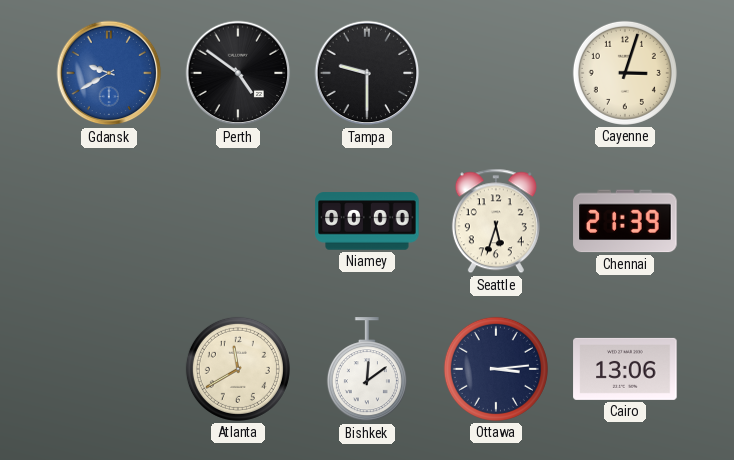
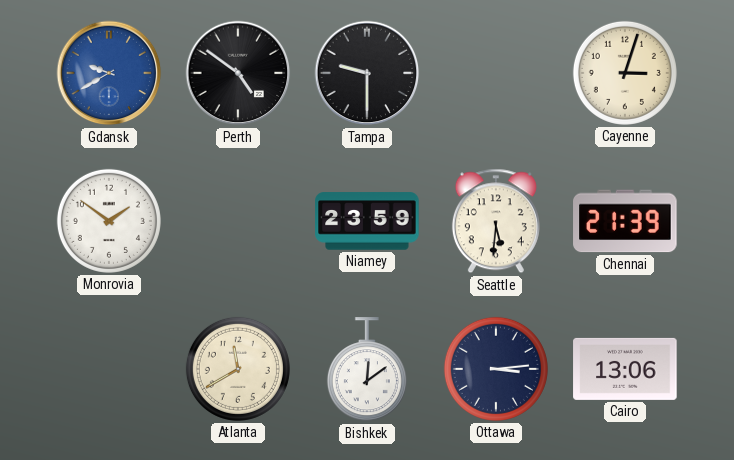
Monrovia: none -> 1:51
Niamey: 00:00 -> 23:59
Seattle: 5:33 -> 5:31
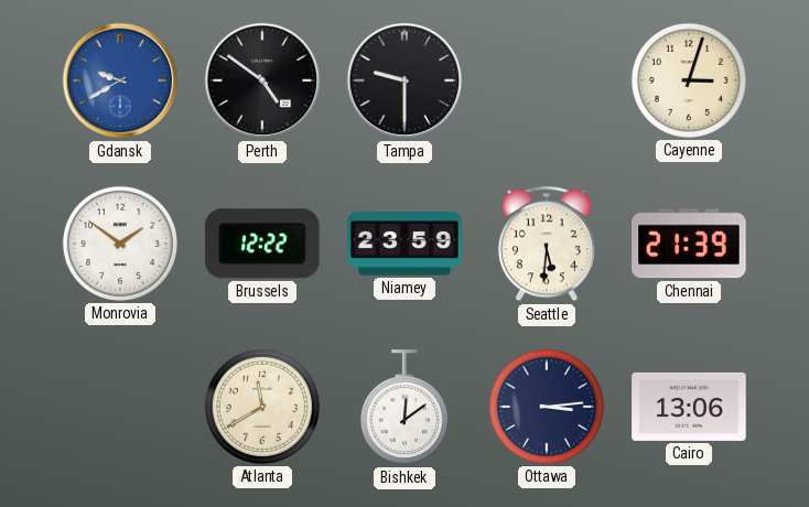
Brussels: none -> 12:22
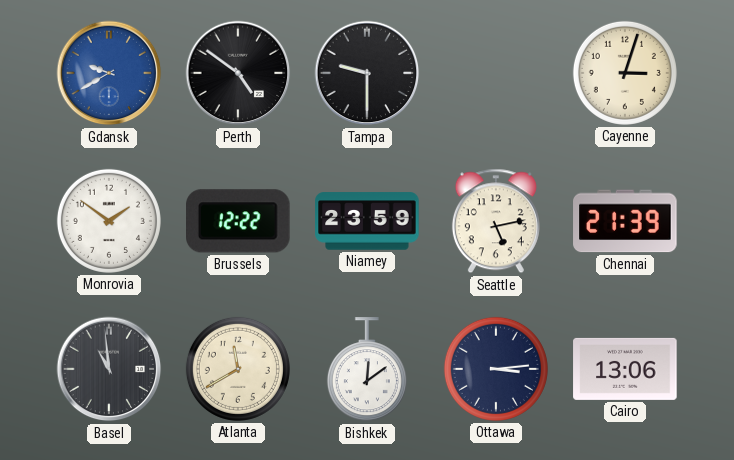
Seattle: 5:31 -> 5:13
Basel: none -> 10:59
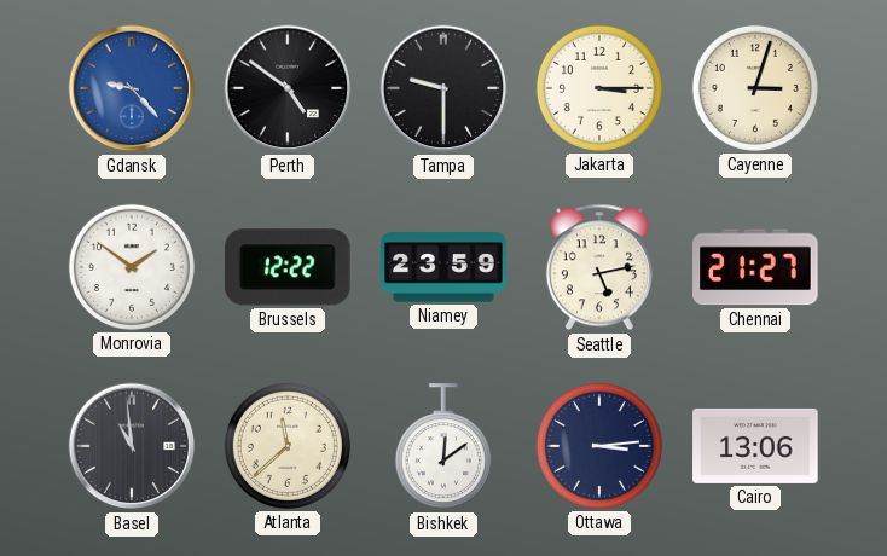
Gdansk: 9:40 -> 9:23
Jakarta: none -> 3:15
Chennai: 21:39 -> 21:27
Atlanta: 11:40 -> 11:38
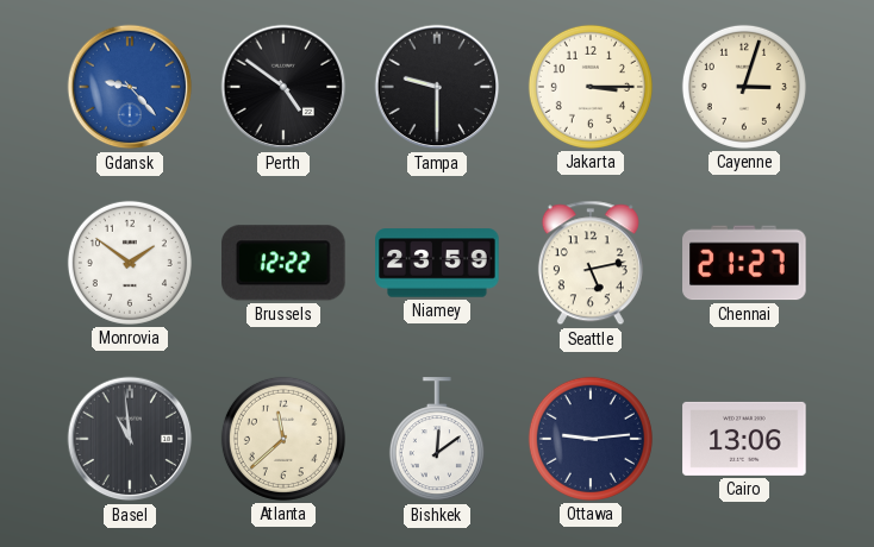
Ottawa: 3:14 -> 9:14
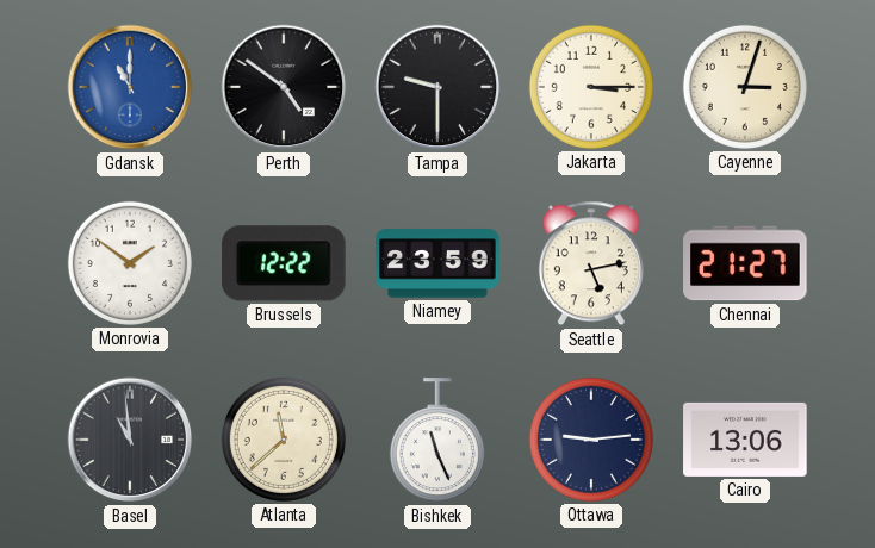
Gdansk: 9:23 -> 11:00
Bishkek: 12:09 -> 11:26
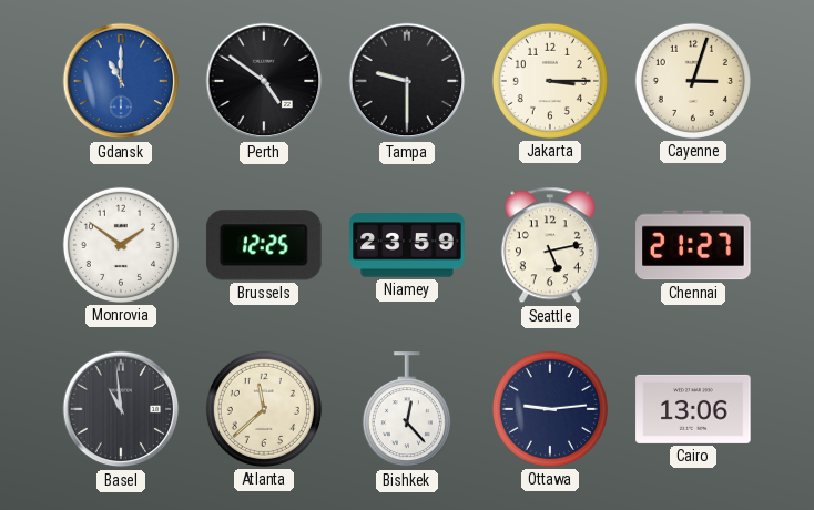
Brussels: 12:22 -> 12:25
Bishkek: 11:26 -> 12:23
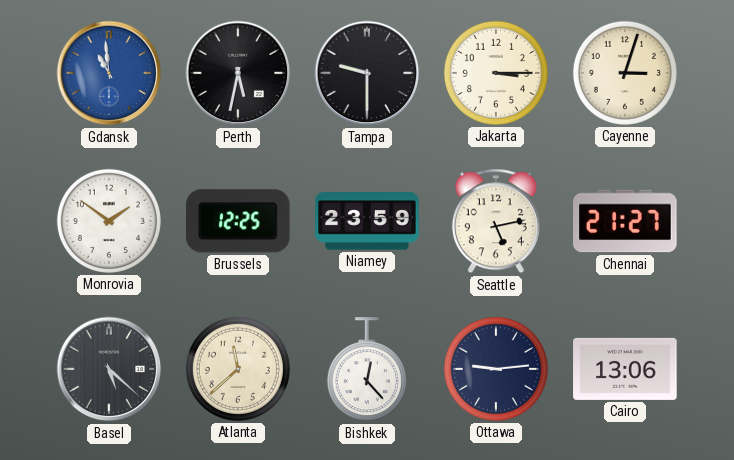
Gdansk: 11:00 -> 10:59
Perth: 4:51 -> 5:32
Basel: 10:59 -> 5:22
